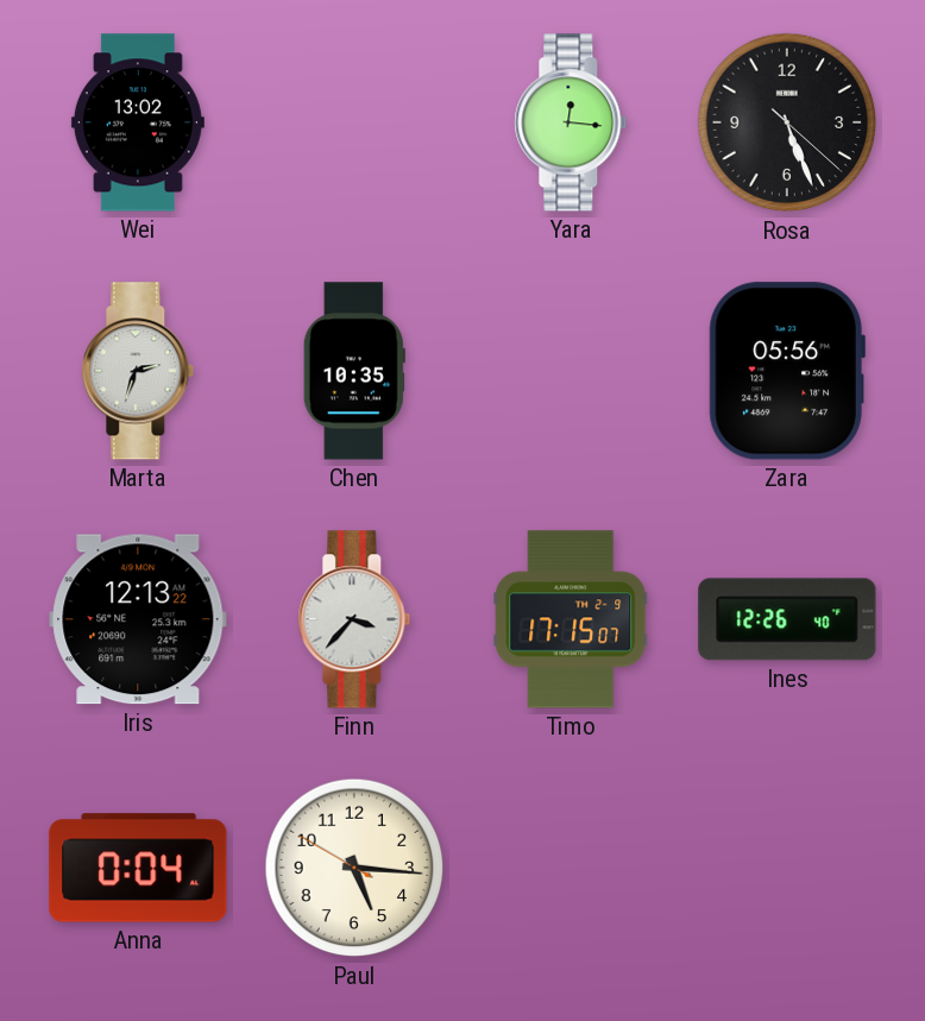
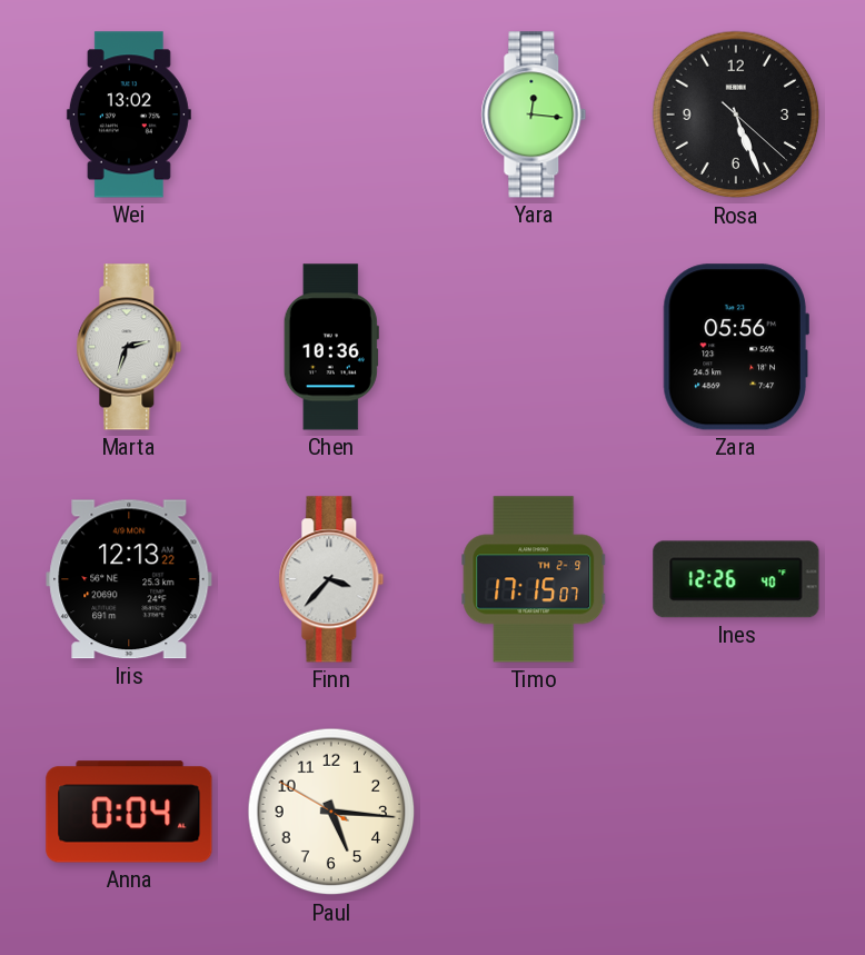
Chen: 10:35 -> 10:36
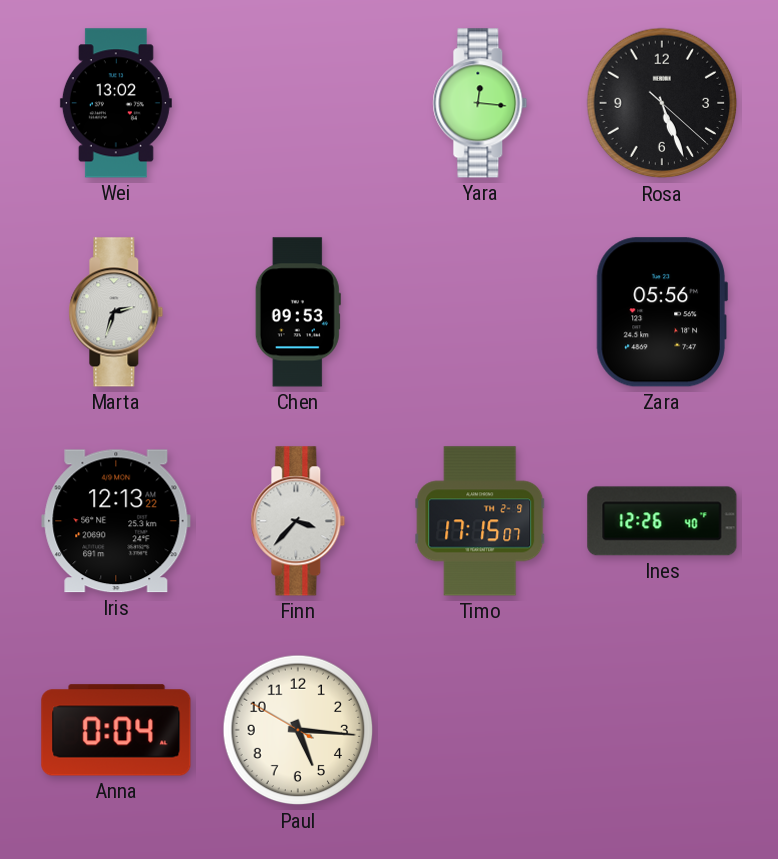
Chen: 10:36 -> 09:53
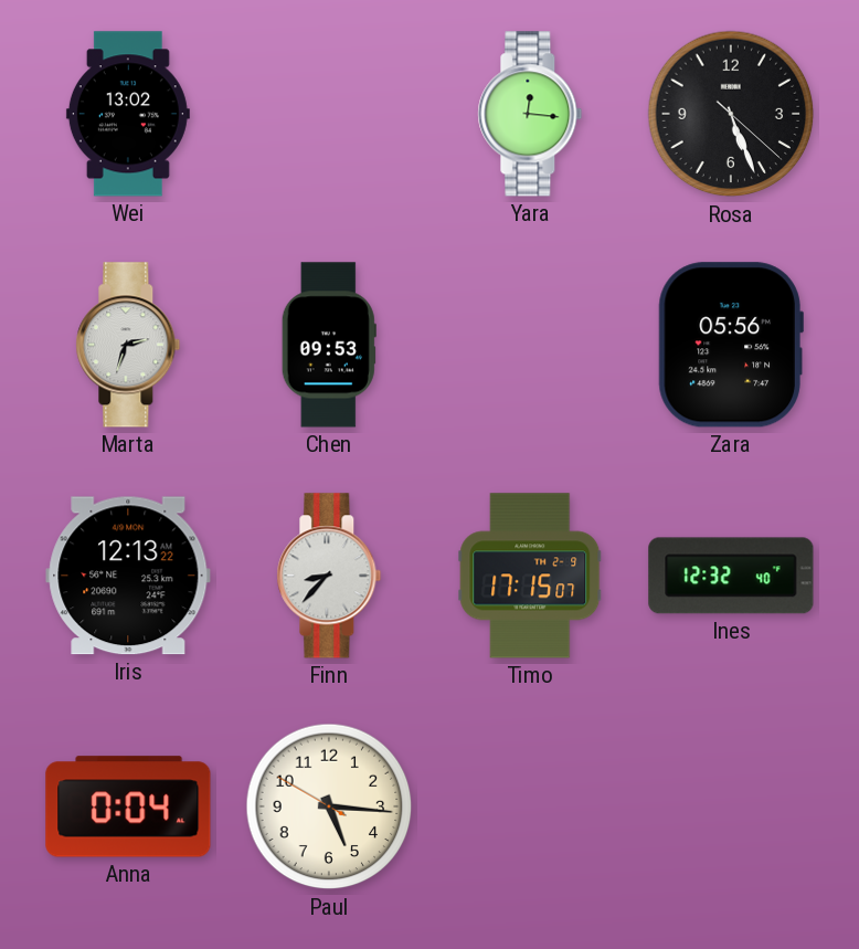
Finn: 3:37 -> 8:37
Ines: 12:26 -> 12:32
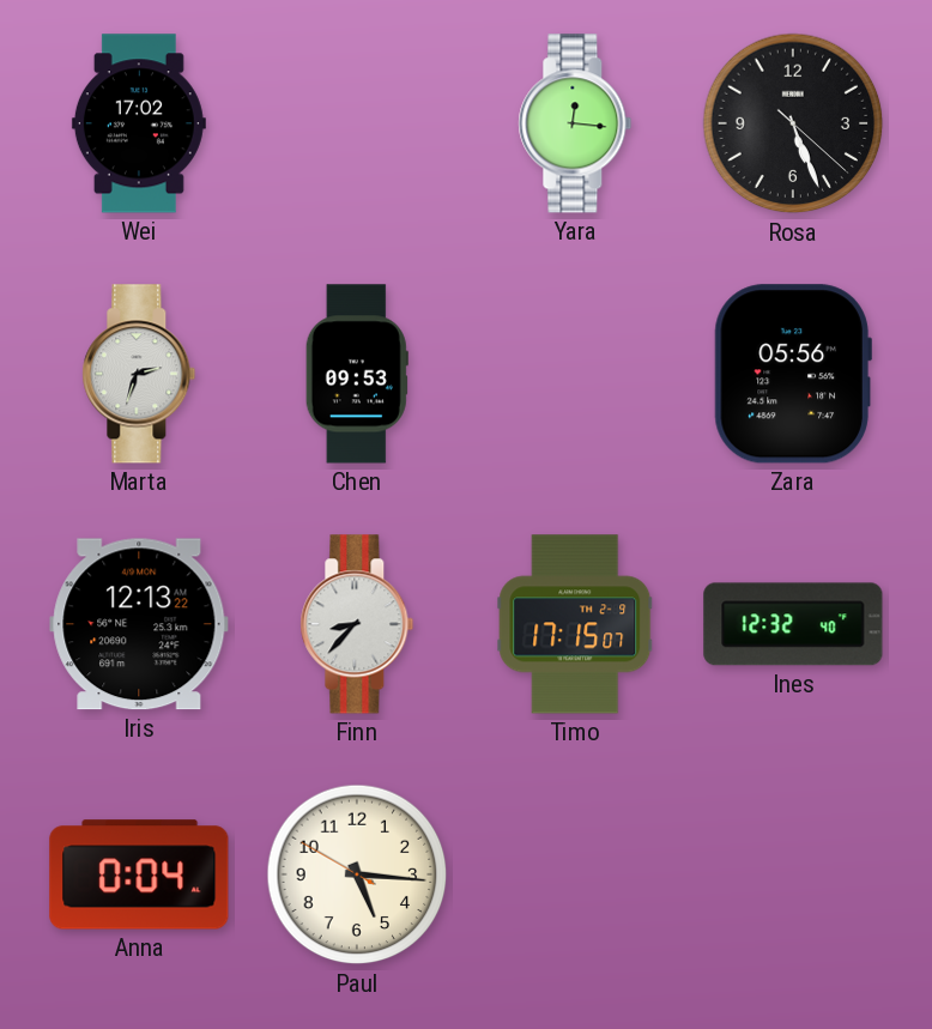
Wei: 13:02 -> 17:02
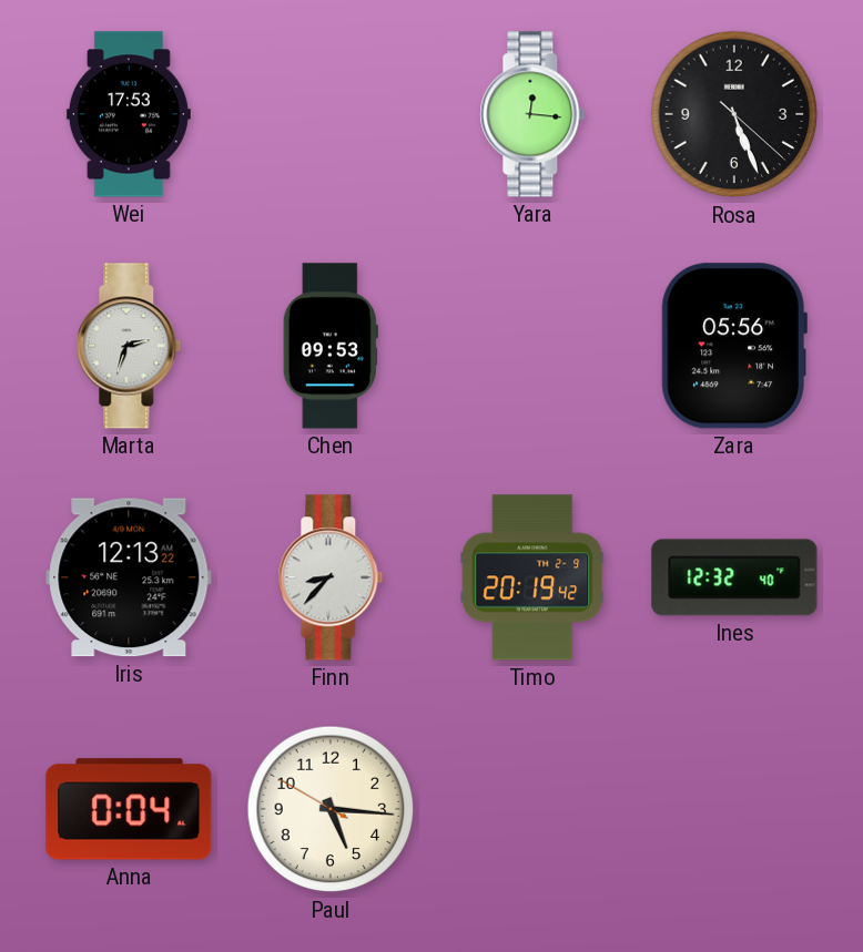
Wei: 17:02 -> 17:53
Timo: 17:15 -> 20:19
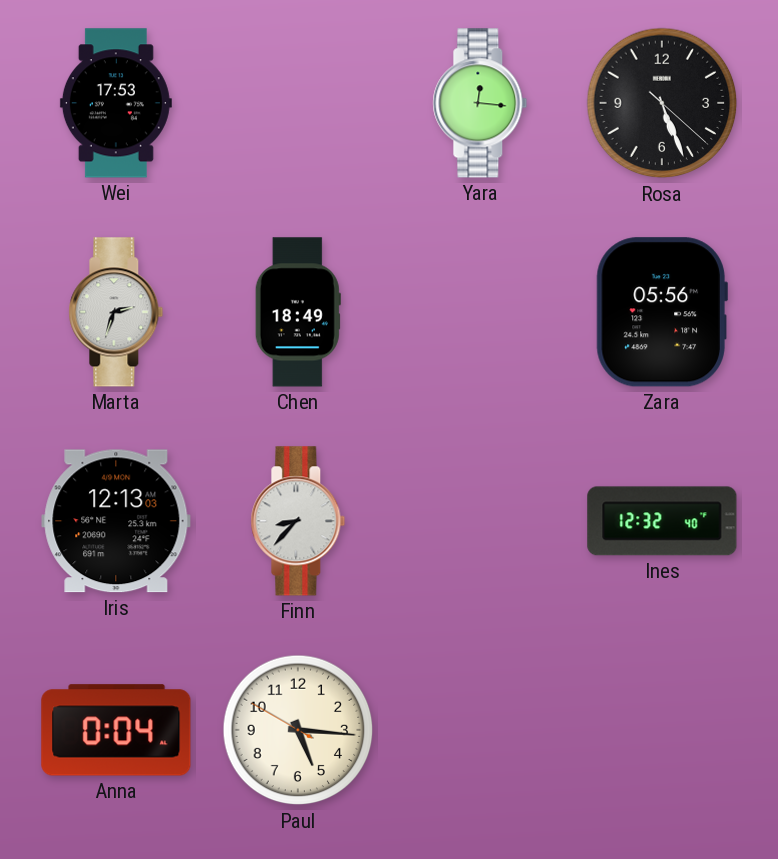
Chen: 09:53 -> 18:49
Iris: 12:13:22 -> 12:13:03
Timo: 20:19 -> none
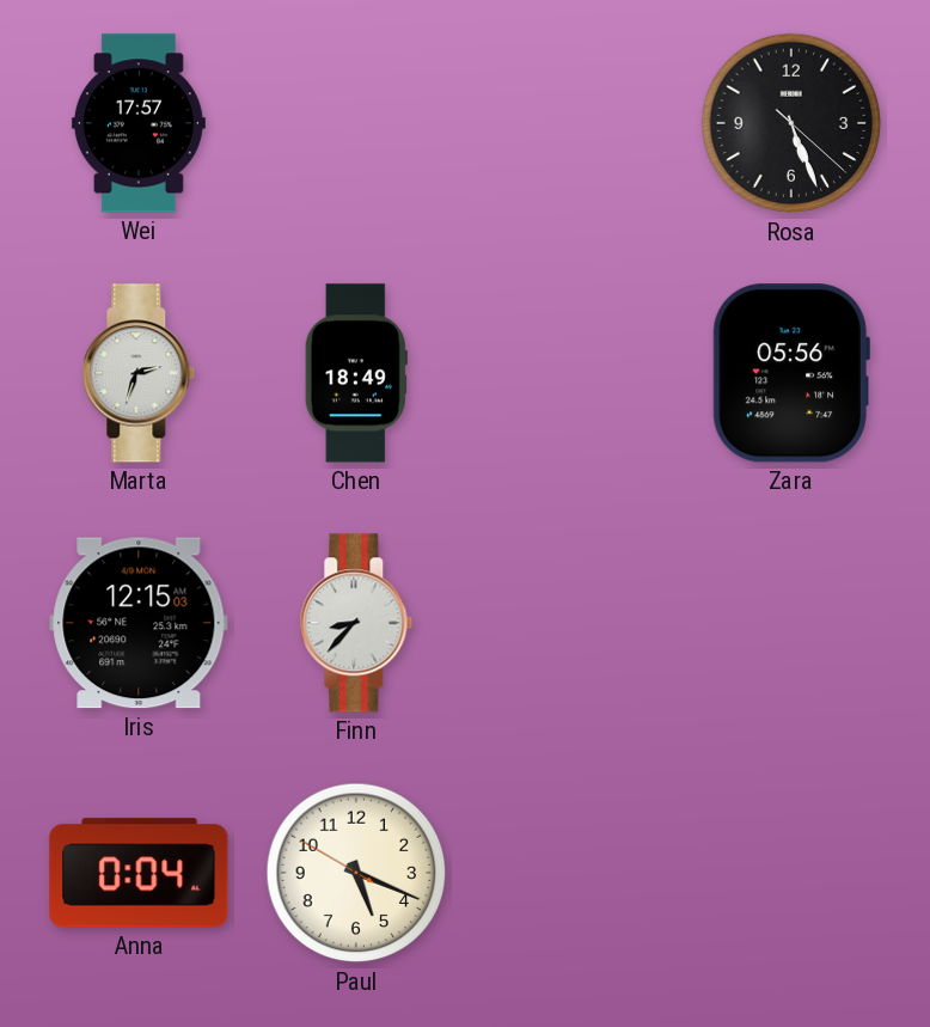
Wei: 17:53 -> 17:57
Yara: 12:16 -> none
Iris: 12:13 -> 12:15
Ines: 12:32 -> none
Paul: 5:15 -> 5:18
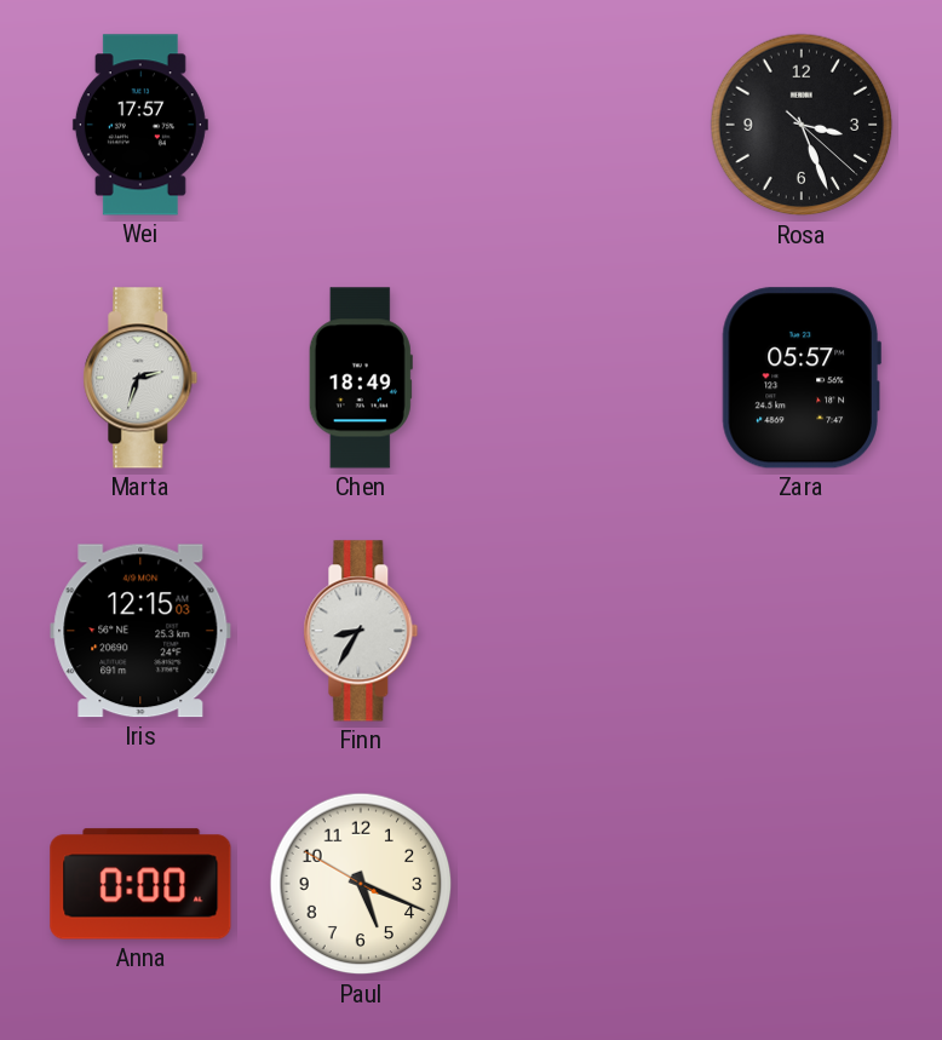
Rosa: 5:26 -> 3:26
Zara: 05:56 -> 05:57
Finn: 8:37 -> 8:35
Anna: 0:04 -> 0:00
